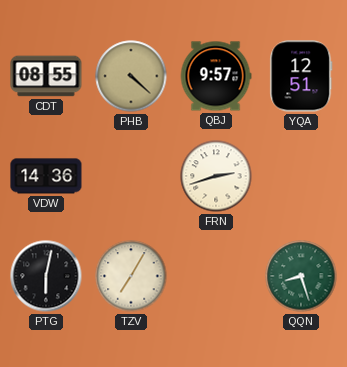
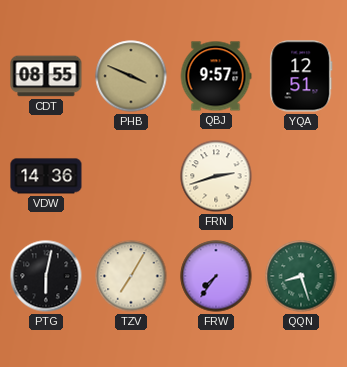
PHB: 4:22 -> 3:49
FRW: none -> 7:36
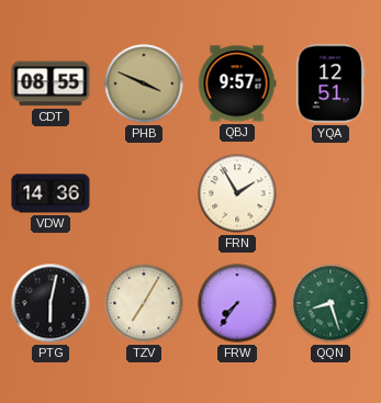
FRN: 2:42 -> 1:55
